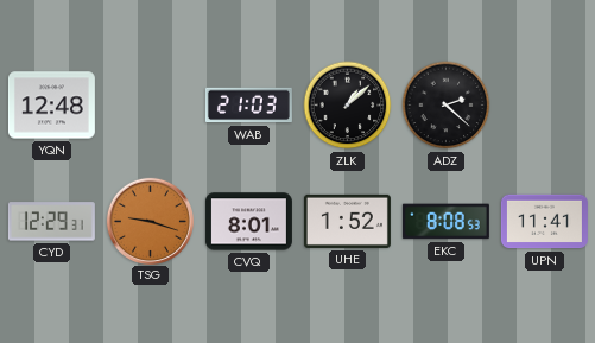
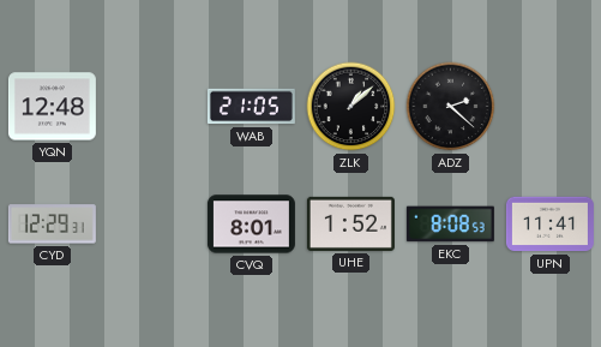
WAB: 21:03 -> 21:05
TSG: 9:18 -> none
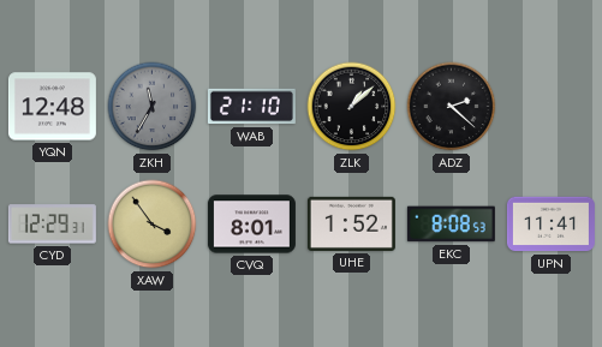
ZKH: none -> 11:35
WAB: 21:05 -> 21:10
XAW: none -> 3:54
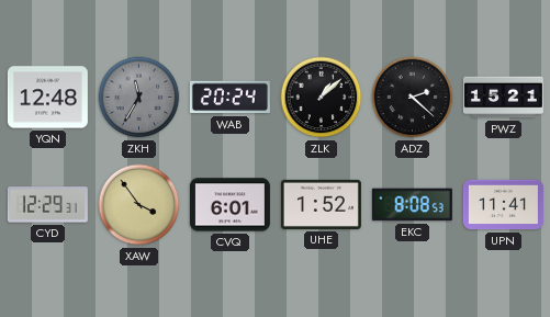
WAB: 21:10 -> 20:24
PWZ: none -> 15:21
CVQ: 8:01 -> 6:01
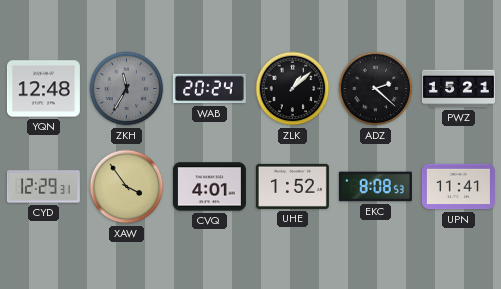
CVQ: 6:01 -> 4:01
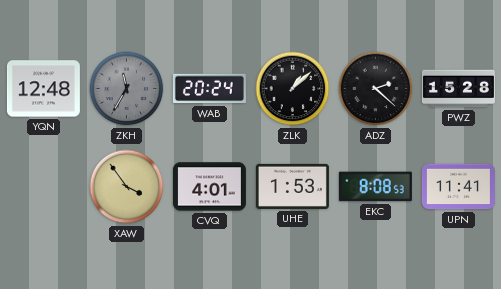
PWZ: 15:21 -> 15:28
CYD: 12:29 -> none
UHE: 1:52 -> 1:53
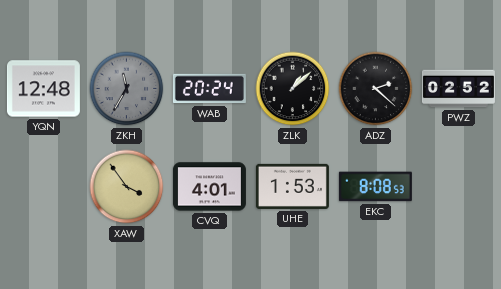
PWZ: 15:28 -> 02:52
UPN: 11:41 -> none
